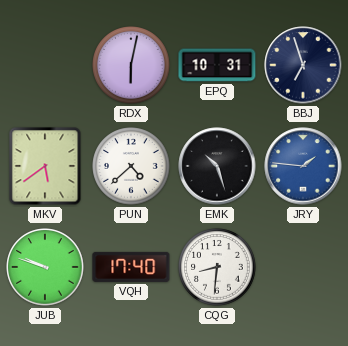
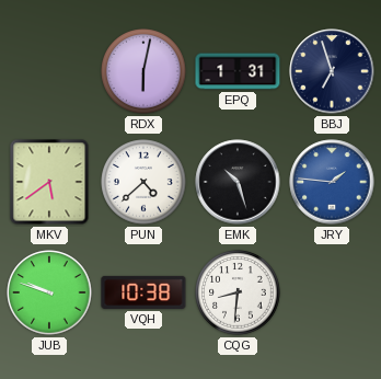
EPQ: 10:31 -> 1:31
VQH: 17:40 -> 10:38
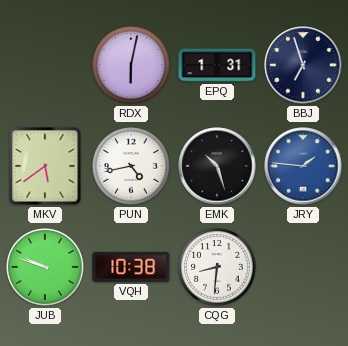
PUN: 4:38 -> 4:43
